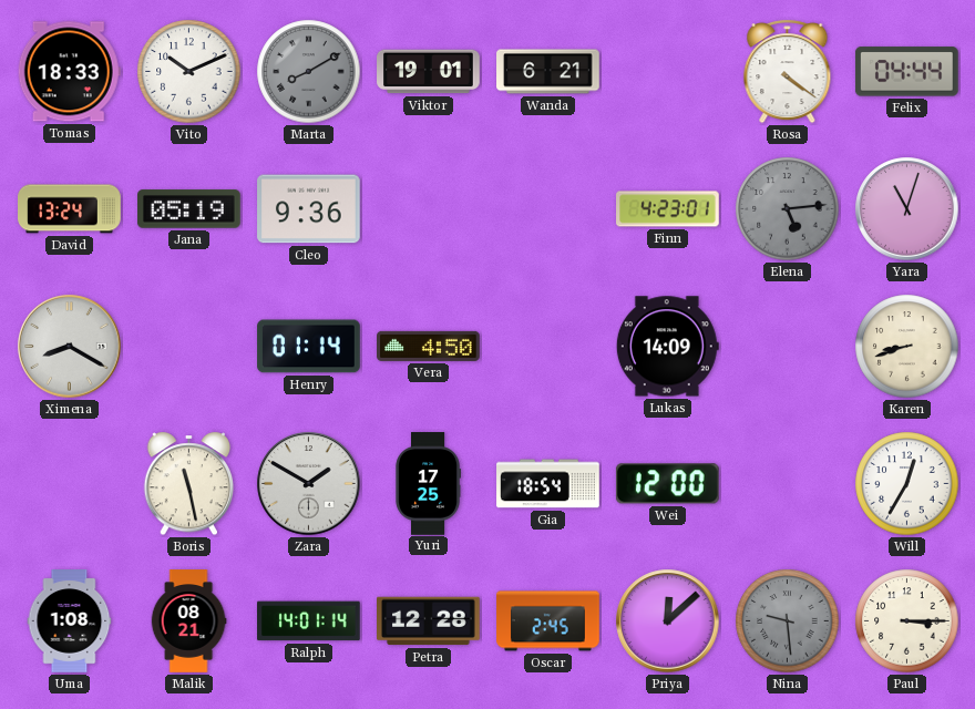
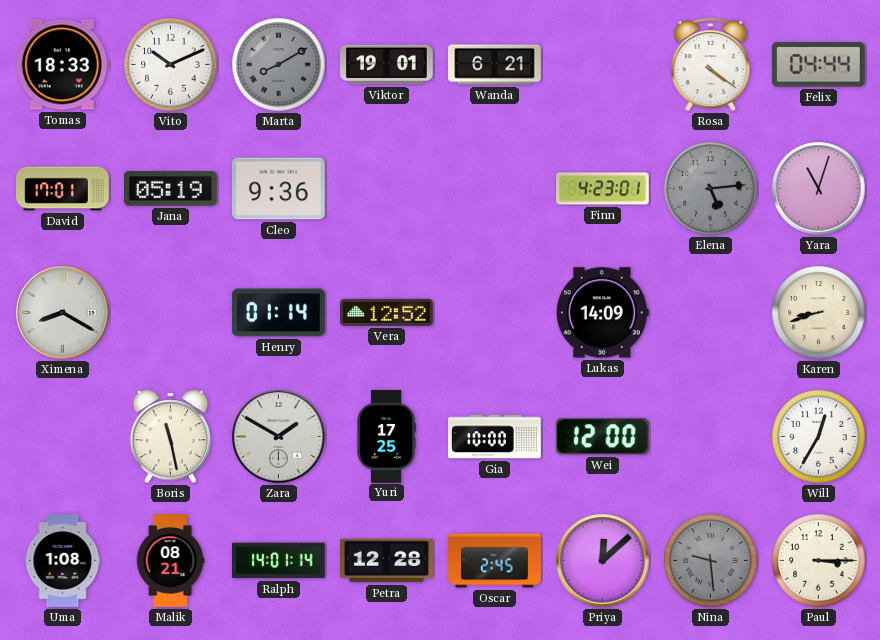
David: 13:24 -> 17:01
Vera: 4:50 -> 12:52
Gia: 18:54 -> 10:00
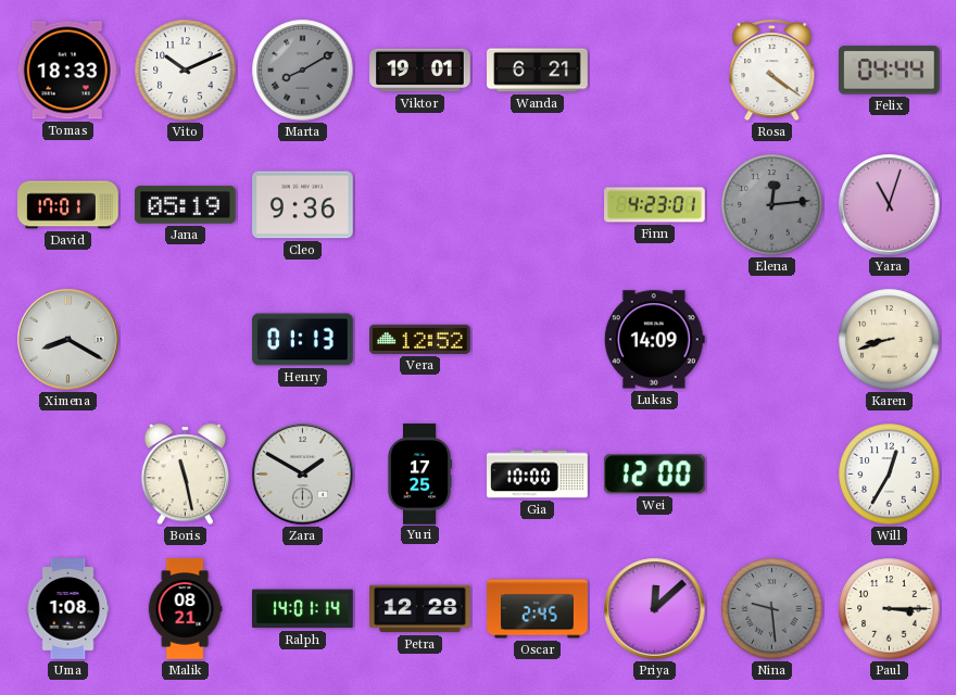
Elena: 5:14 -> 12:14
Henry: 01:14 -> 01:13
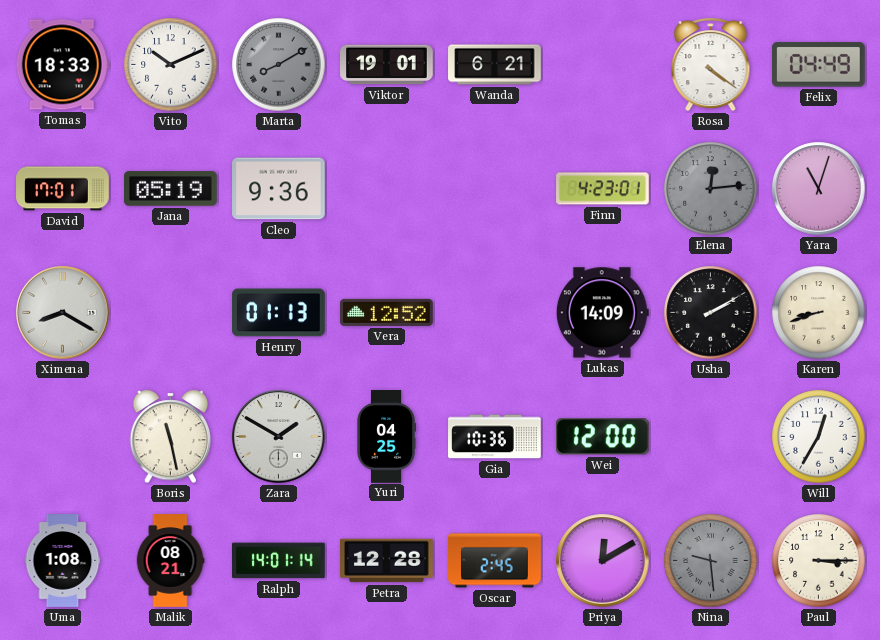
Felix: 04:44 -> 04:49
Usha: none -> 2:10
Yuri: 17:25 -> 04:25
Gia: 10:00 -> 10:36
Priya: 12:08 -> 12:10
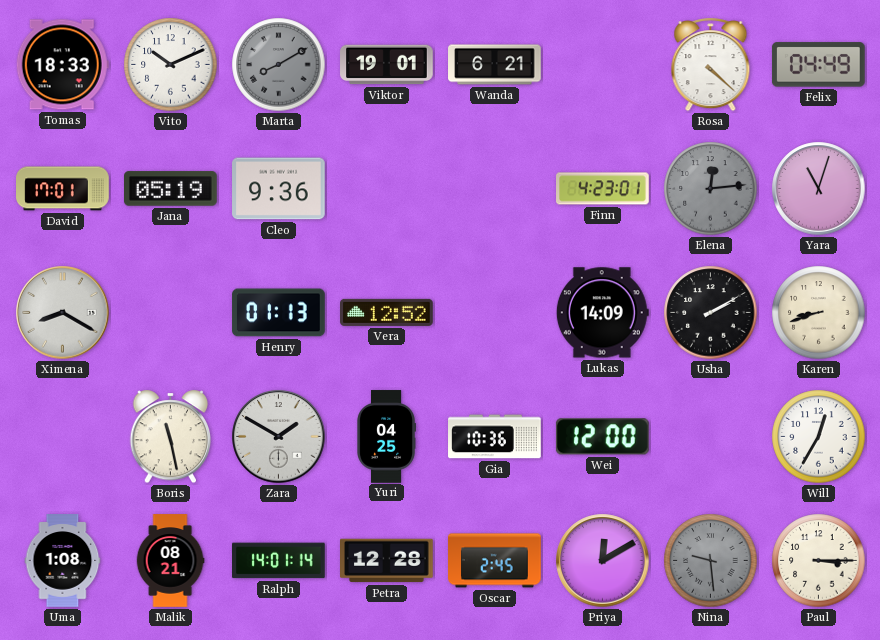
Rosa: 4:21 -> 4:22
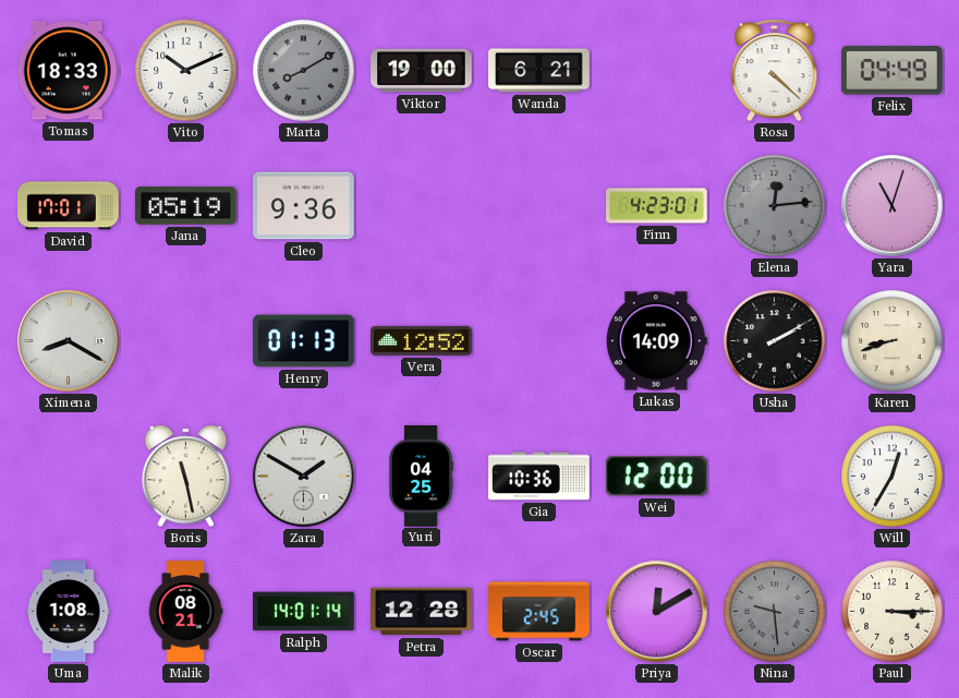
Viktor: 19:01 -> 19:00
